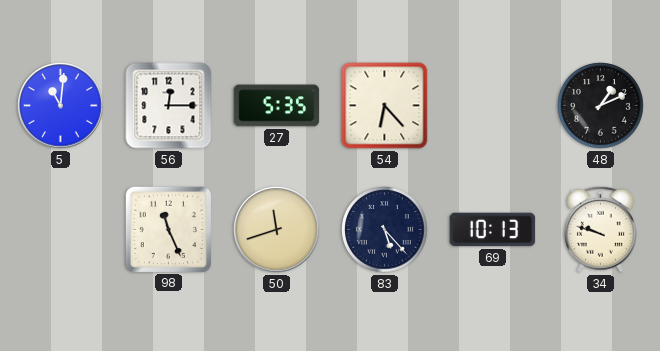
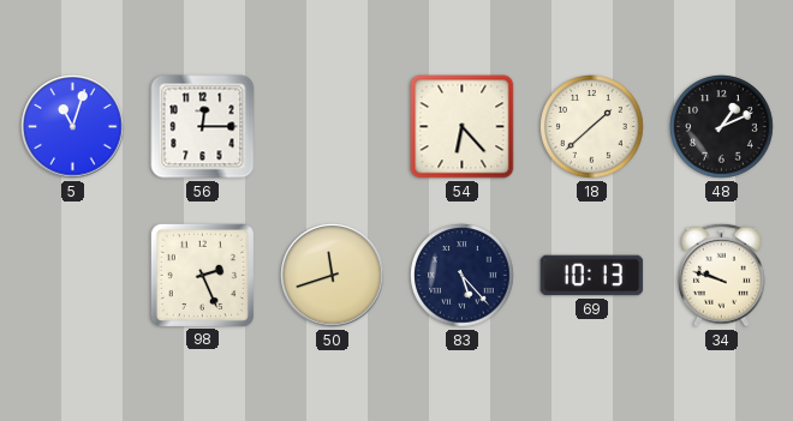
5: 11:01 -> 11:03
27: 5:35 -> none
18: none -> 1:38
98: 11:26 -> 2:26
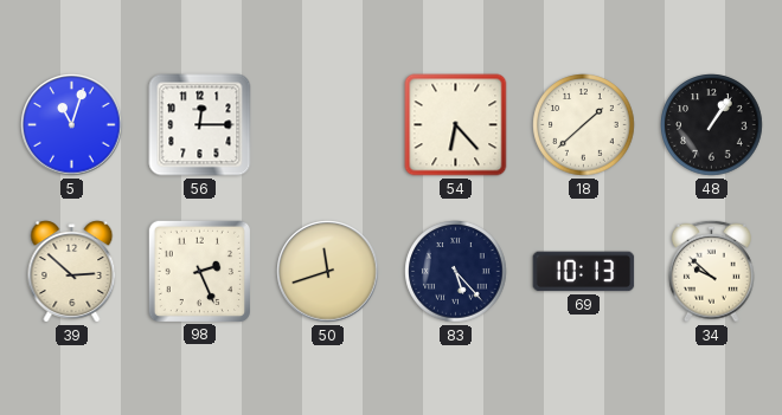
48: 1:11 -> 1:06
39: none -> 2:52
34: 9:48 -> 9:52
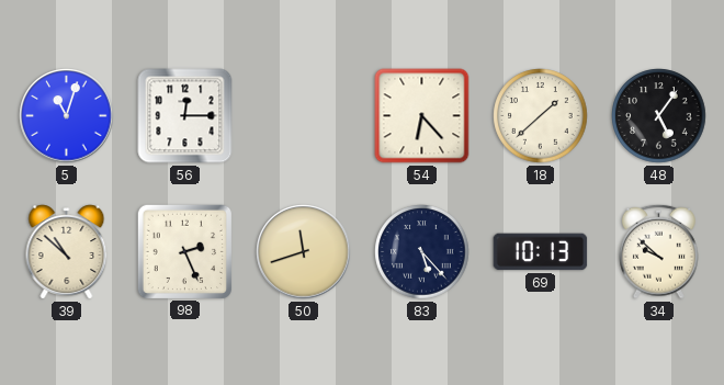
48: 1:06 -> 5:06
39: 2:52 -> 10:52
